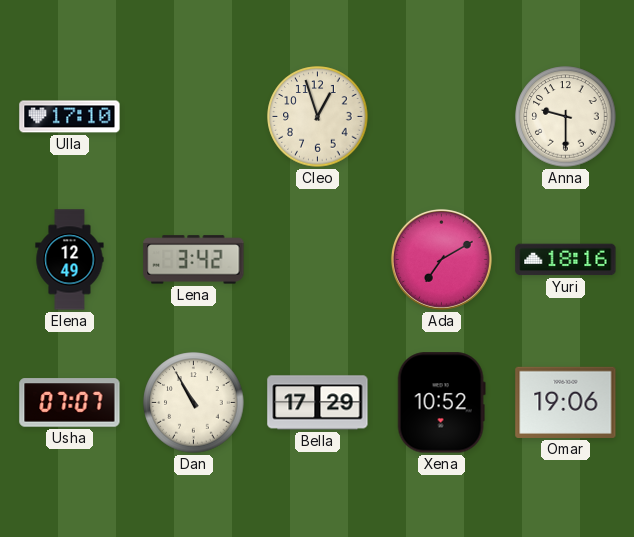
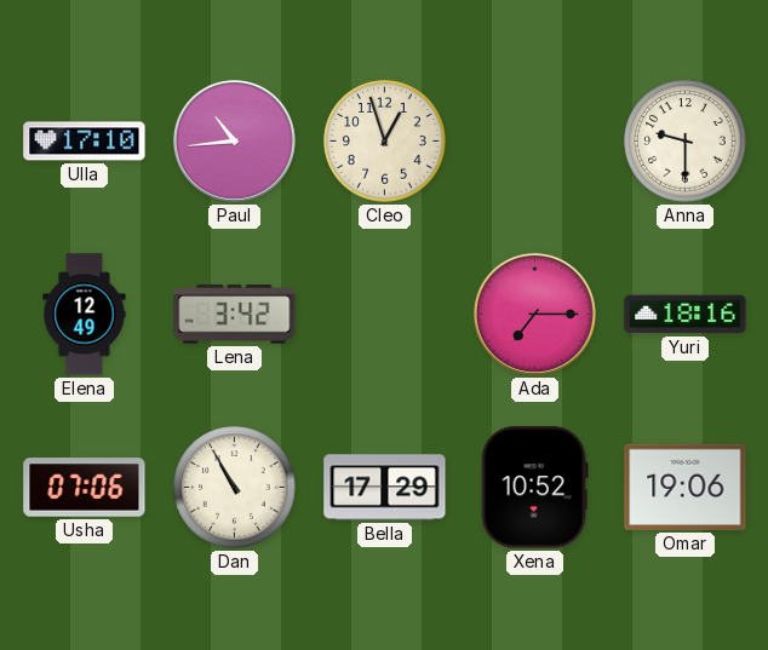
Paul: none -> 10:44
Ada: 7:10 -> 7:15
Usha: 07:07 -> 07:06
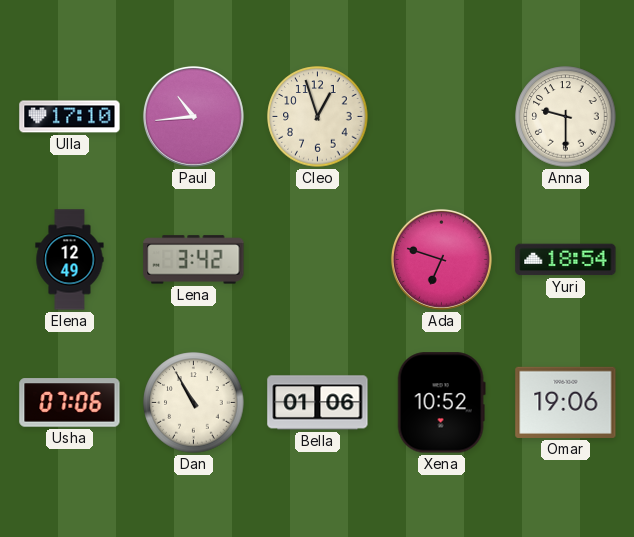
Ada: 7:15 -> 6:48
Yuri: 18:16 -> 18:54
Bella: 17:29 -> 01:06
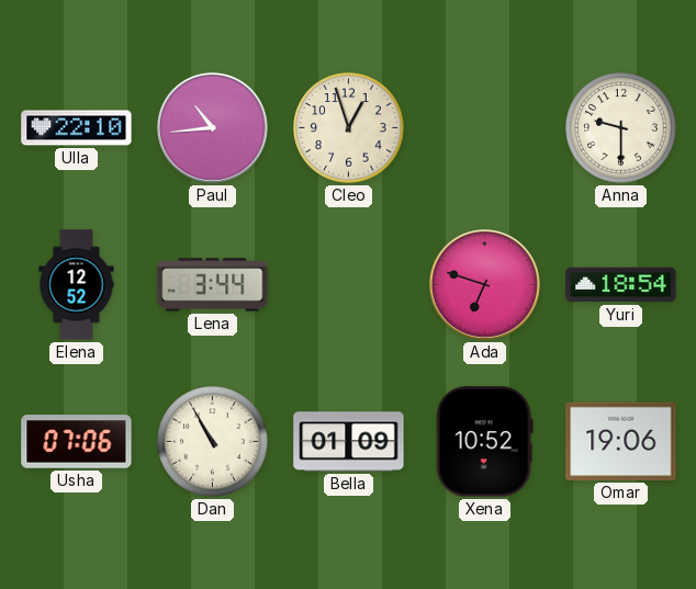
Ulla: 17:10 -> 22:10
Elena: 12:49 -> 12:52
Lena: 3:42 -> 3:44
Bella: 01:06 -> 01:09
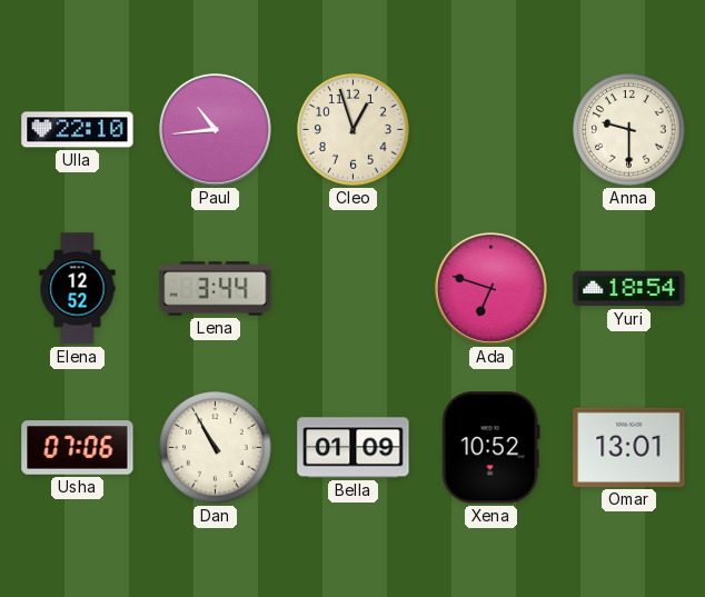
Omar: 19:06 -> 13:01
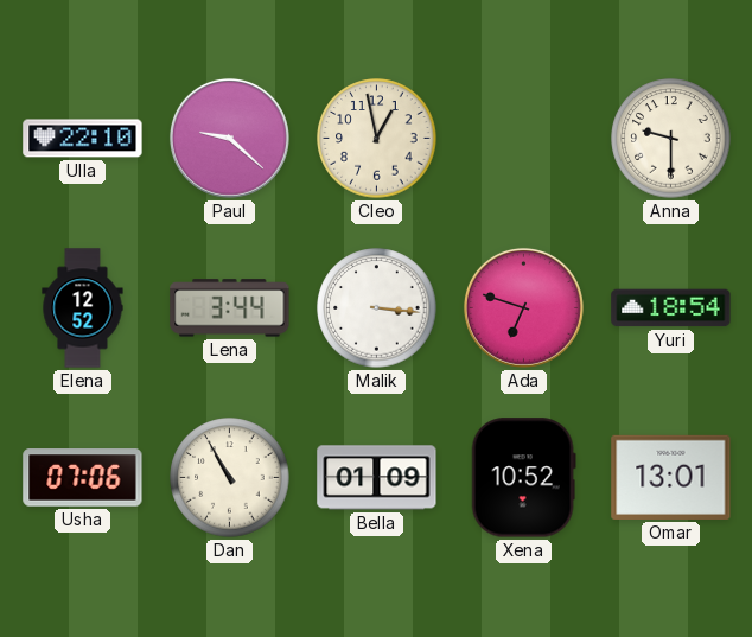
Paul: 10:44 -> 9:22
Cleo: 12:57 -> 12:58
Malik: none -> 3:16
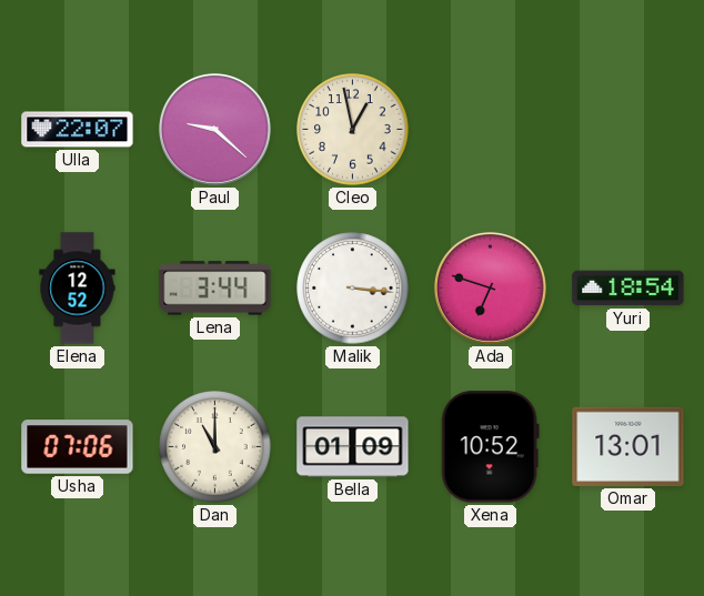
Ulla: 22:10 -> 22:07
Anna: 9:30 -> none
Dan: 10:55 -> 11:00
